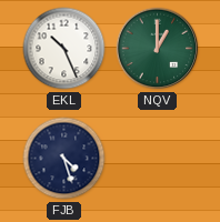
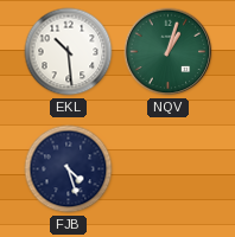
EKL: 10:26 -> 10:29
NQV: 1:00 -> 1:03
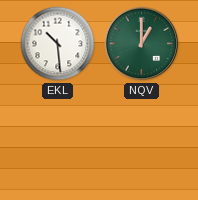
NQV: 1:03 -> 1:00
FJB: 4:27 -> none
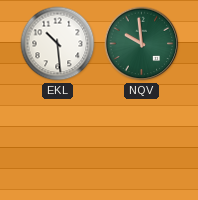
NQV: 1:00 -> 9:59
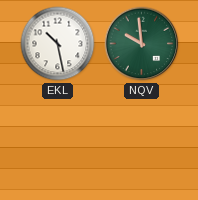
EKL: 10:29 -> 10:28
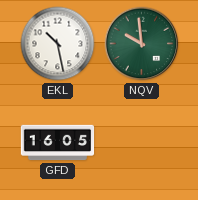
GFD: none -> 16:05
